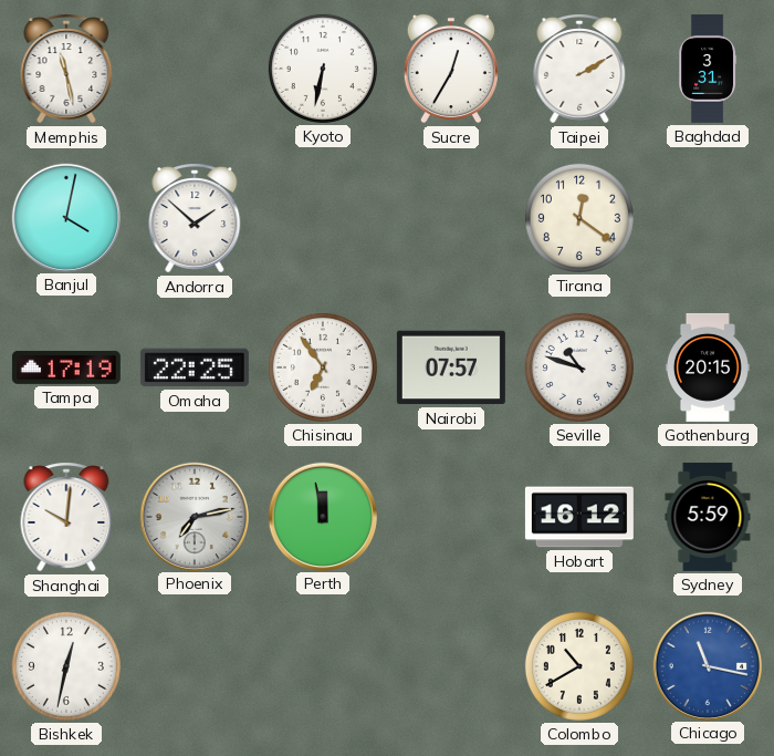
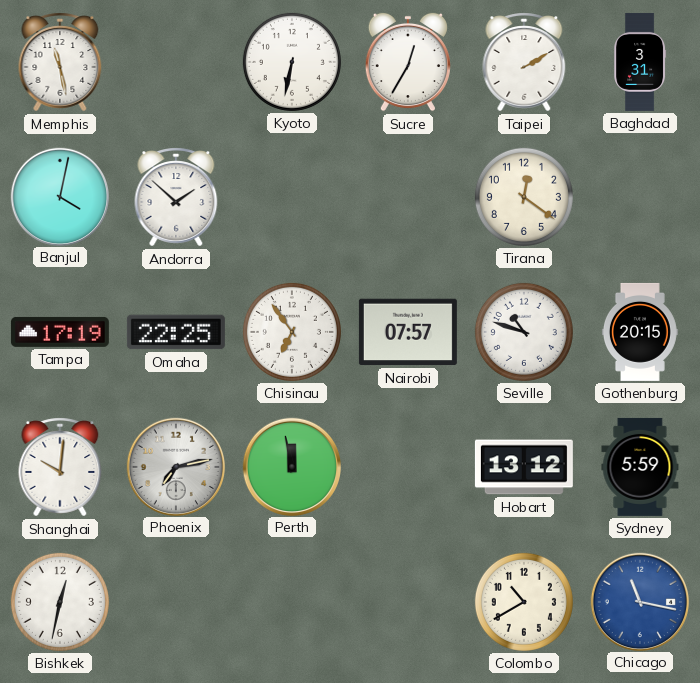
Hobart: 16:12 -> 13:12
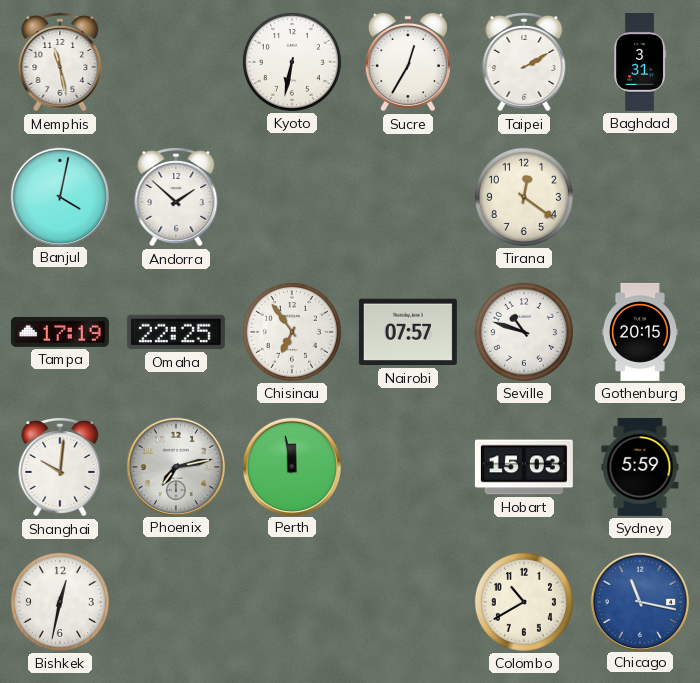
Hobart: 13:12 -> 15:03
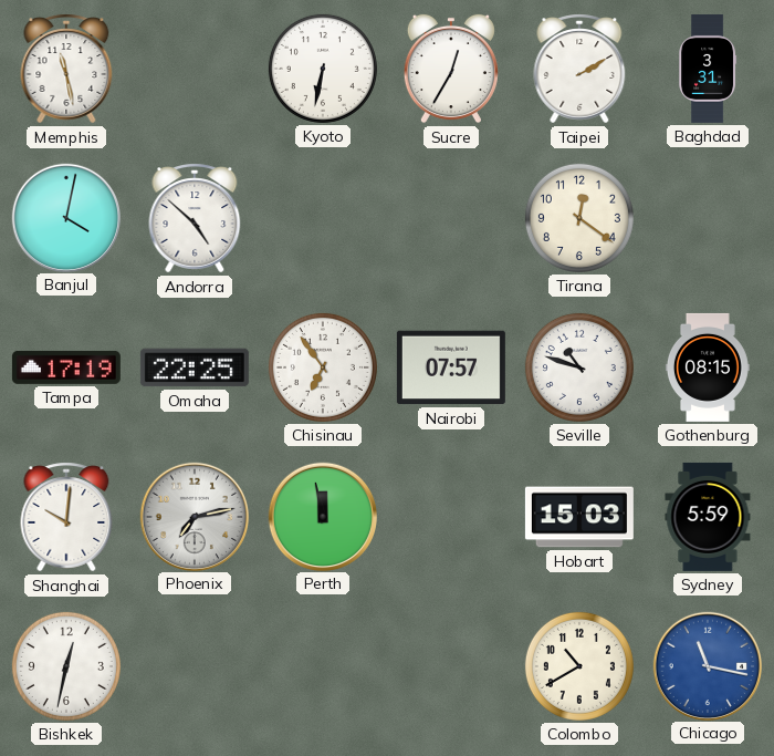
Andorra: 1:52 -> 4:52
Gothenburg: 20:15 -> 08:15
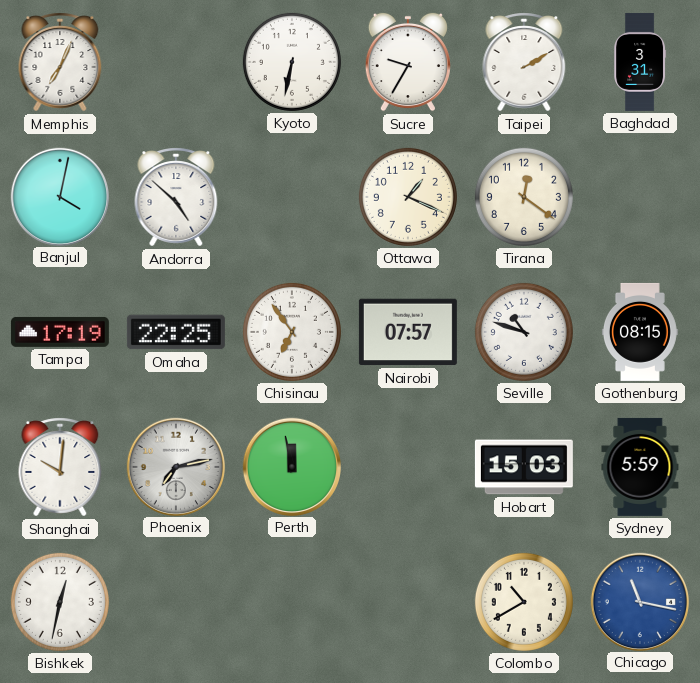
Memphis: 11:28 -> 7:04
Sucre: 12:35 -> 9:35
Ottawa: none -> 1:19
